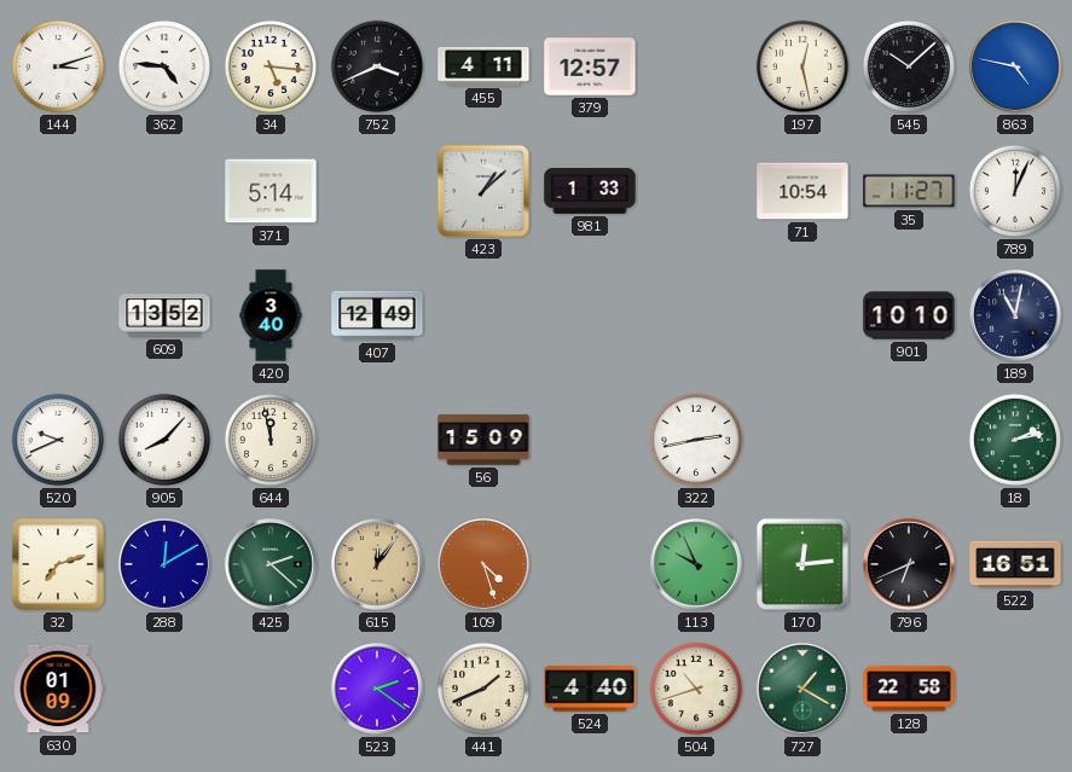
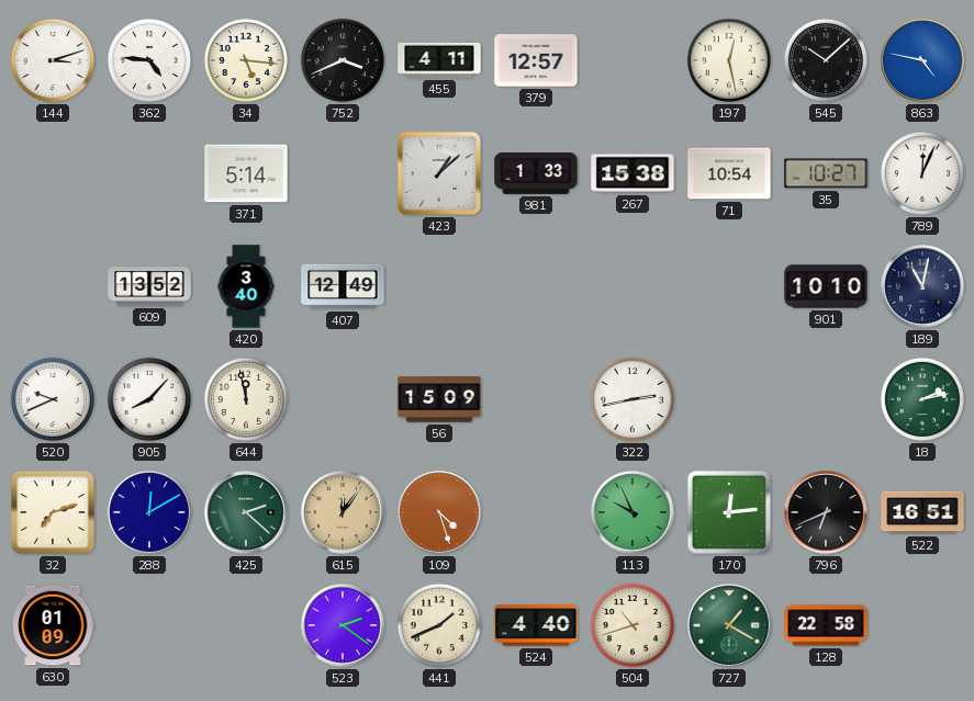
267: none -> 15:38
35: 11:27 -> 10:27
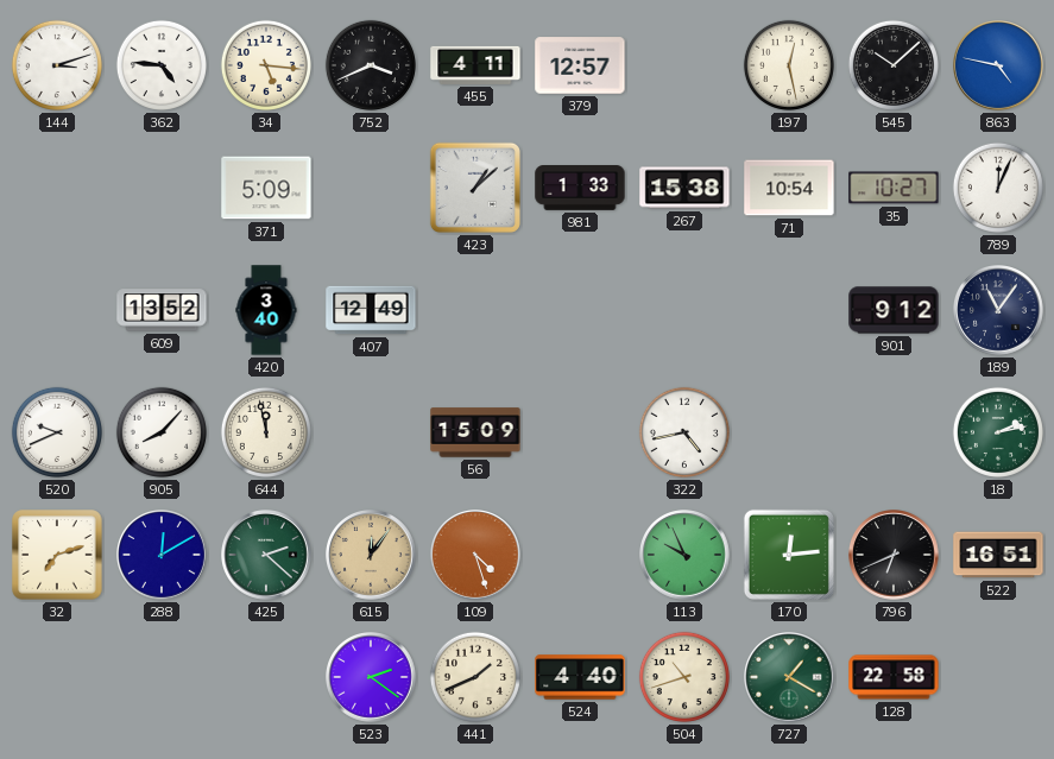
371: 5:14 -> 5:09
901: 10:10 -> 9:12
189: 11:02 -> 11:06
322: 2:43 -> 4:43
630: 01:09 -> none
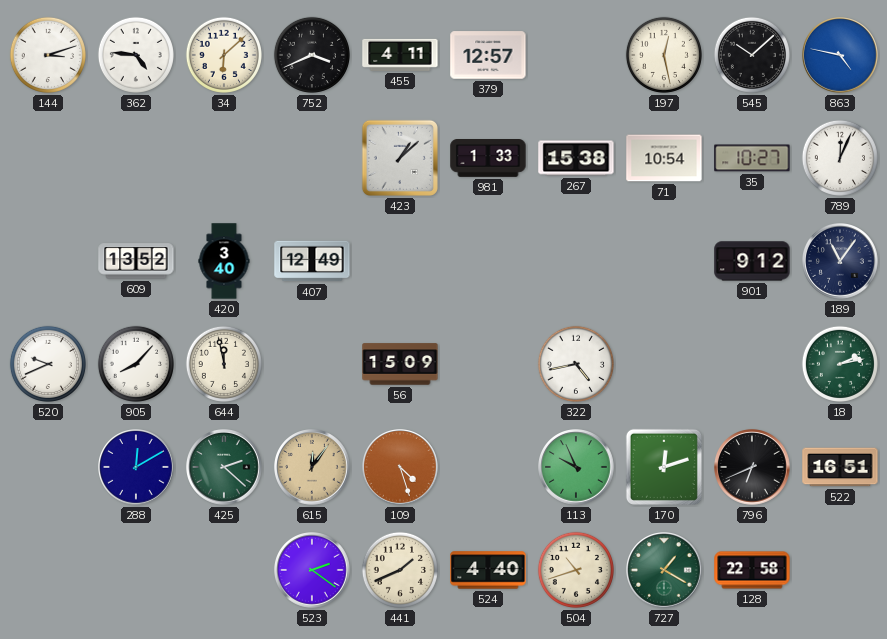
34: 5:16 -> 6:08
371: 5:09 -> none
32: 7:12 -> none
170: 12:14 -> 12:12
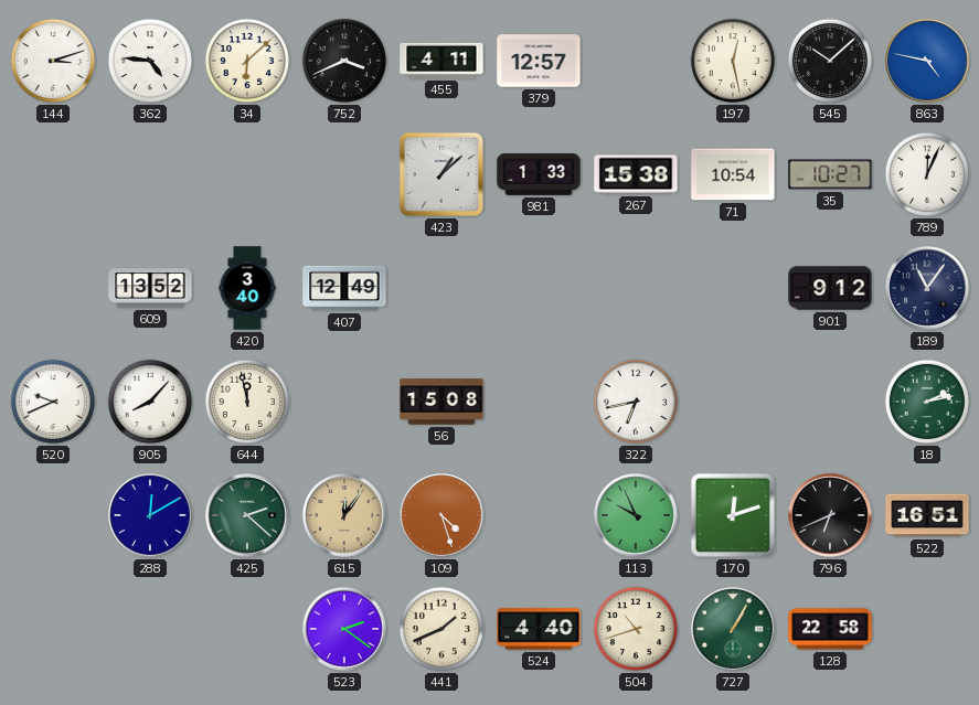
56: 15:09 -> 15:08
322: 4:43 -> 6:43
727: 1:20 -> 1:05
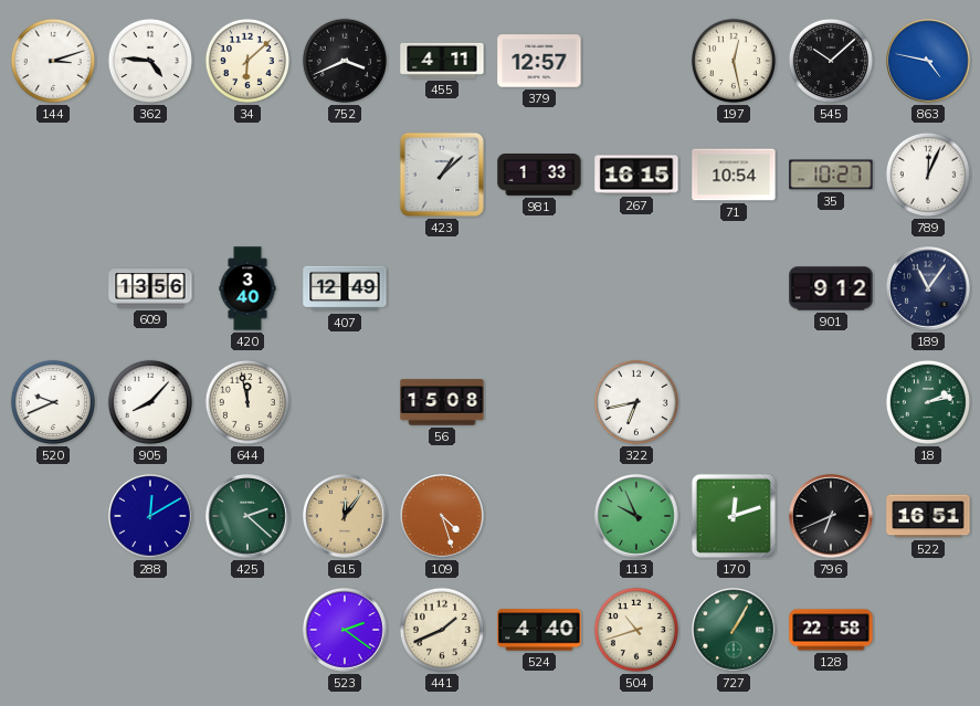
267: 15:38 -> 16:15
609: 13:52 -> 13:56
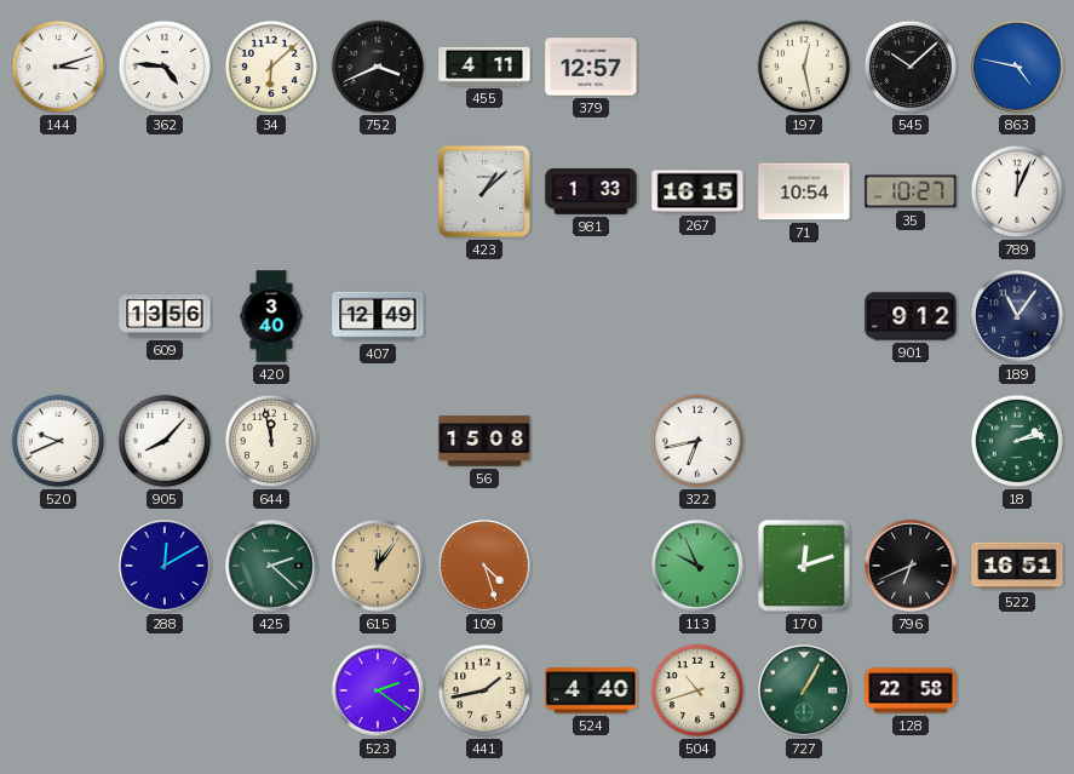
441: 1:41 -> 1:43
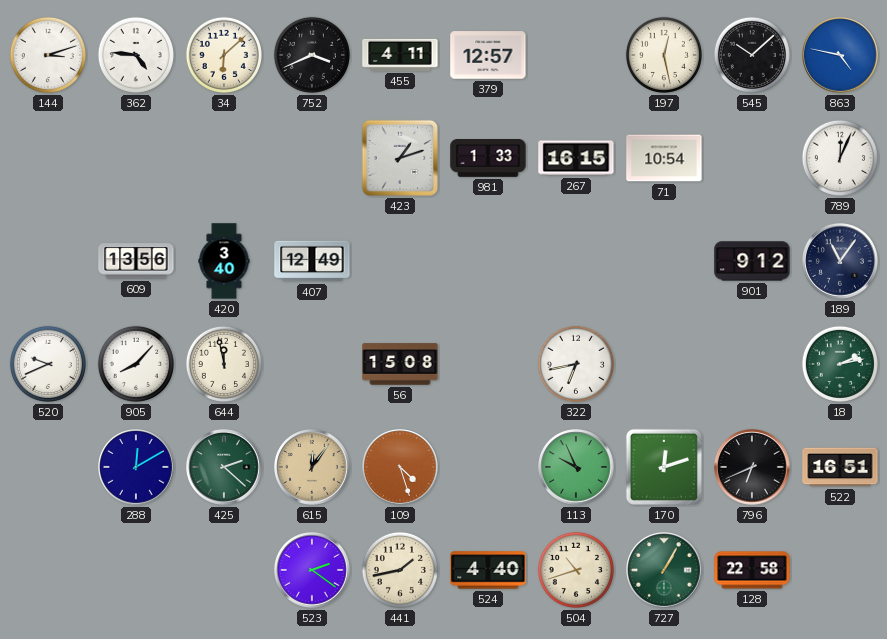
423: 1:08 -> 1:12
35: 10:27 -> none
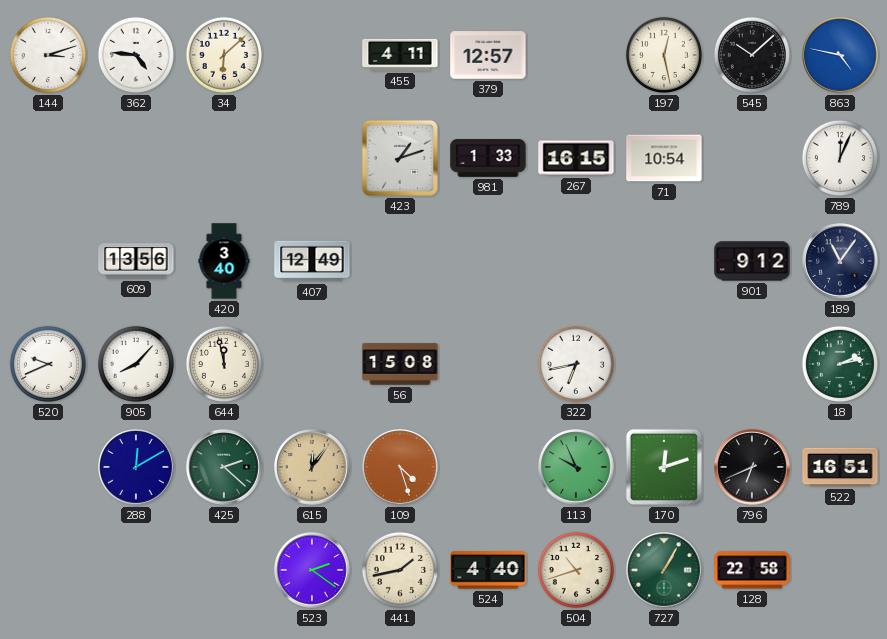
752: 3:41 -> none
